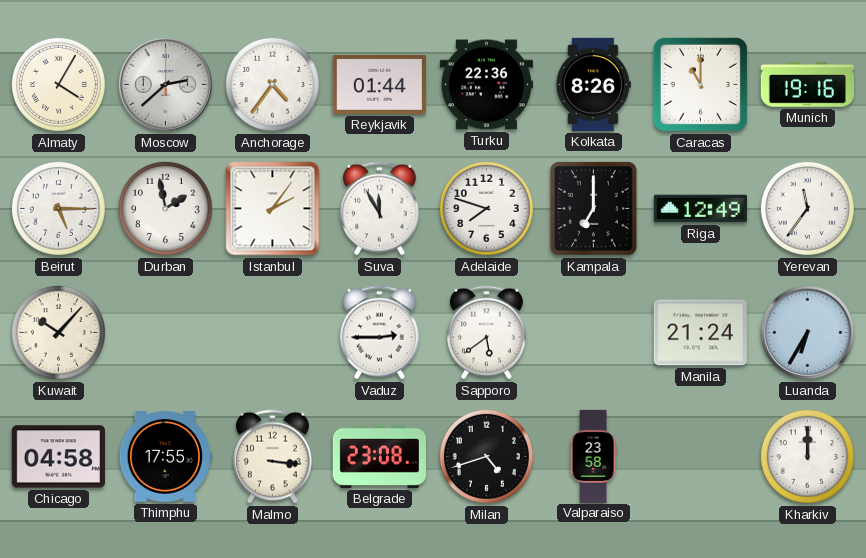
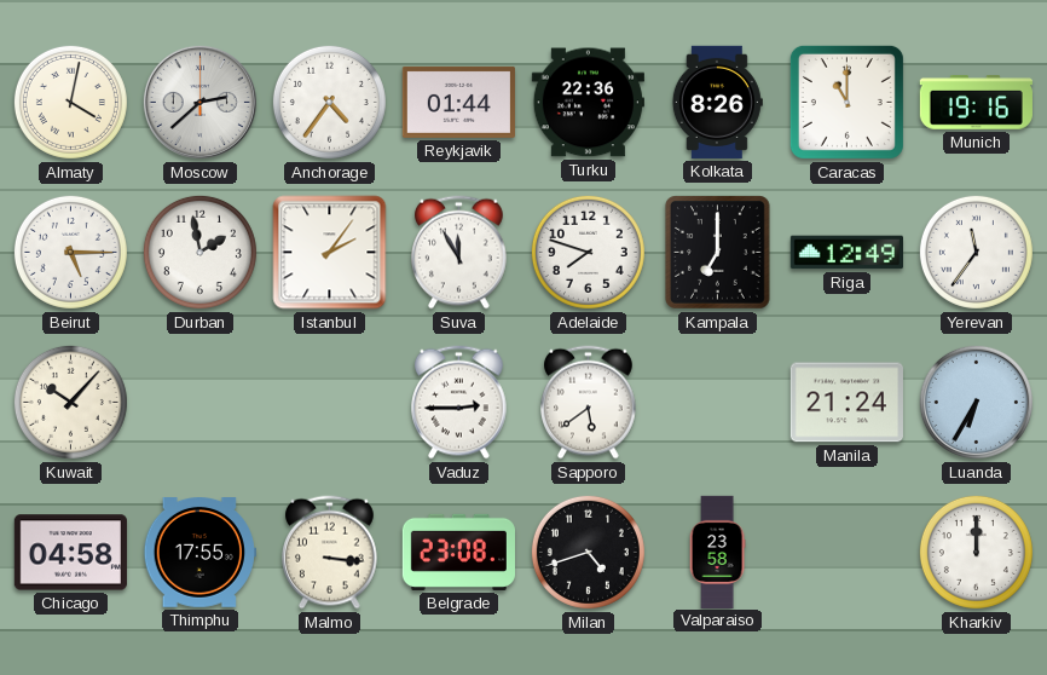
Almaty: 4:05 -> 4:02
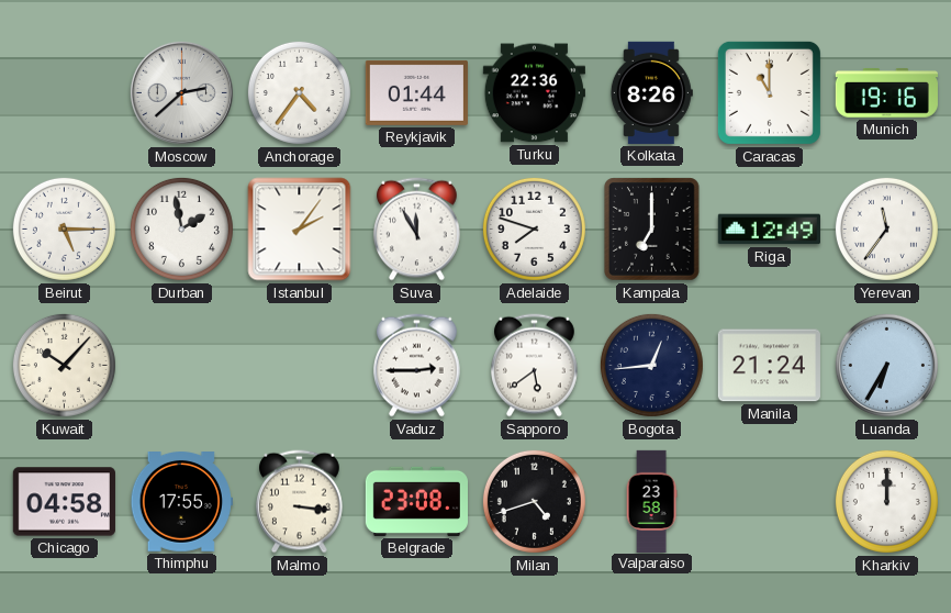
Almaty: 4:02 -> none
Bogota: none -> 12:44
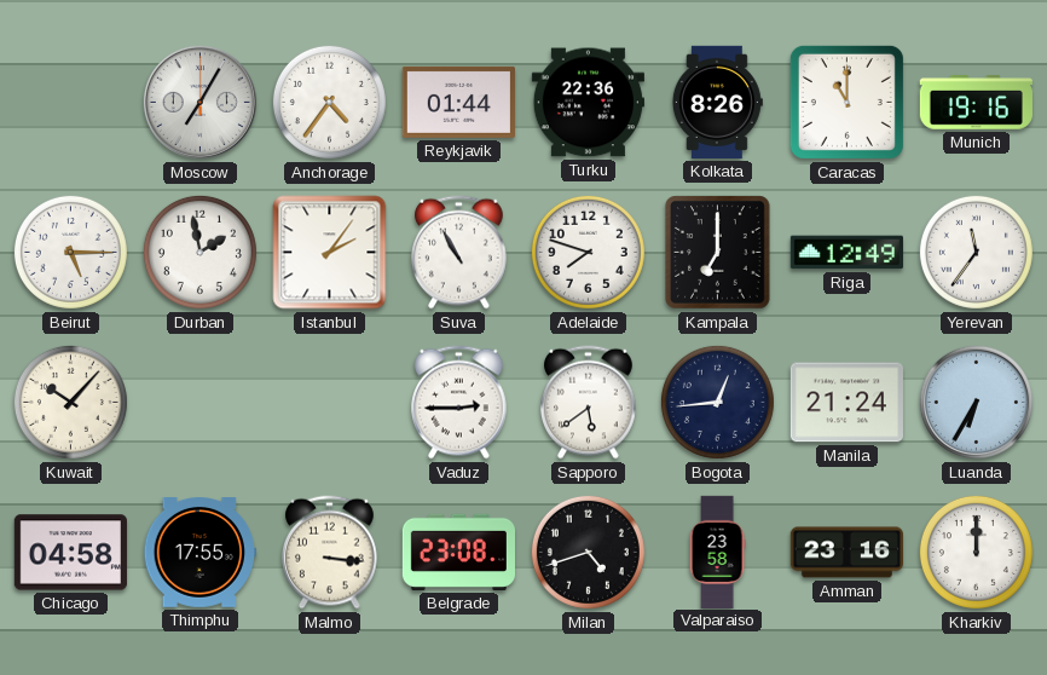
Moscow: 2:38 -> 7:05
Suva: 11:55 -> 10:55
Amman: none -> 23:16
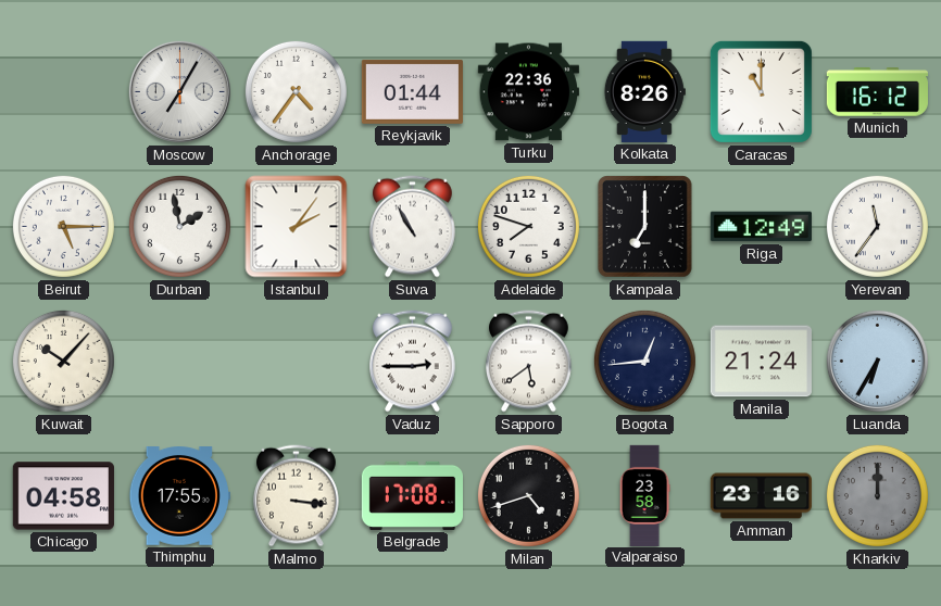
Munich: 19:16 -> 16:12
Belgrade: 23:08 -> 17:08
Kharkiv dial: white -> grey
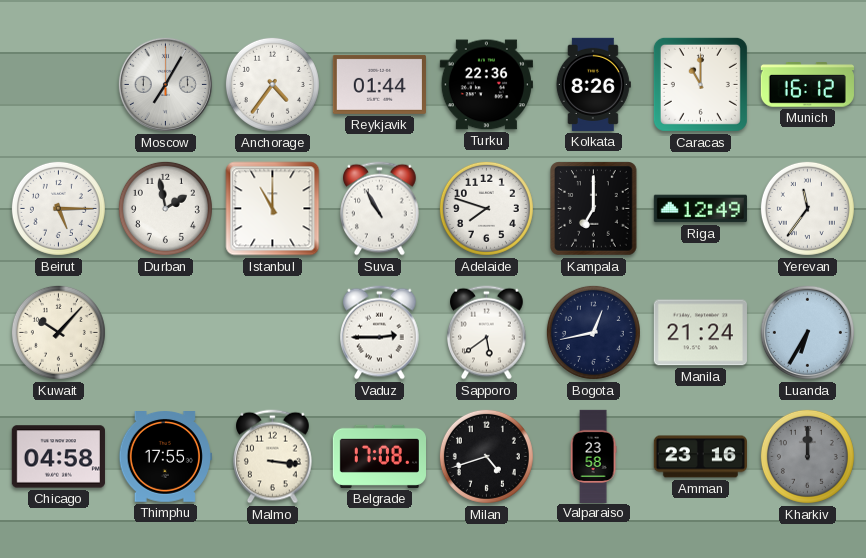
Istanbul: 2:06 -> 11:00
Bogota: 12:44 -> 12:43
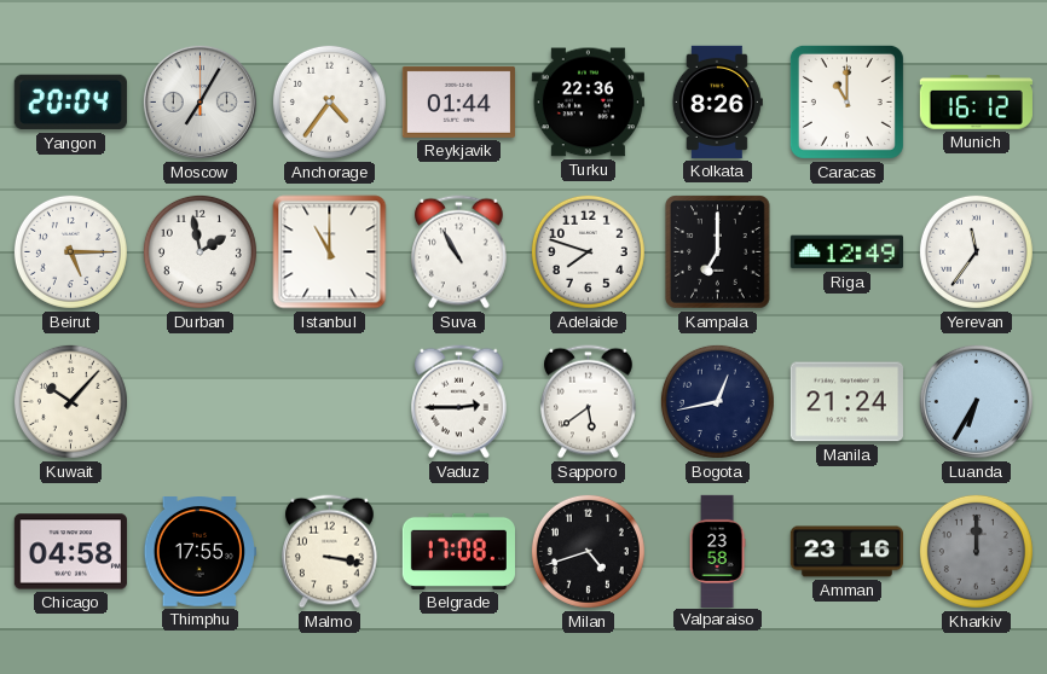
Yangon: none -> 20:04
Malmo: 3:16 -> 3:17
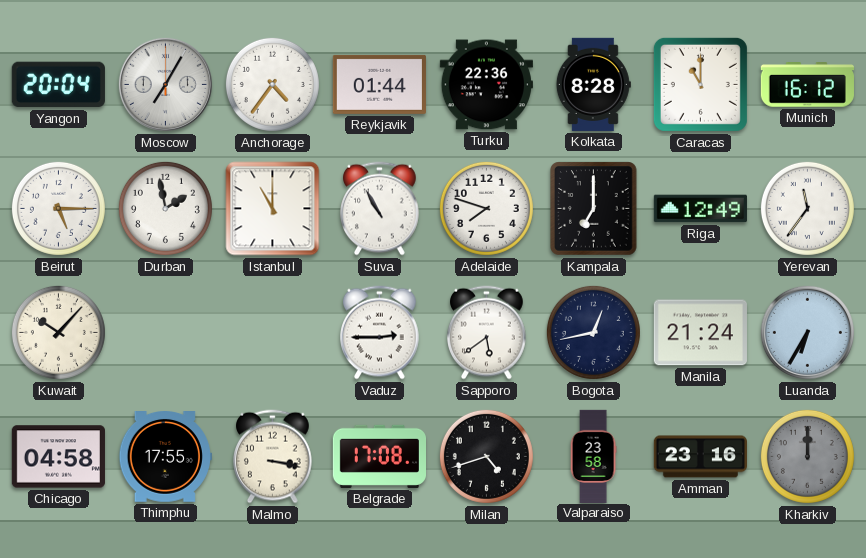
Kolkata: 8:26 -> 8:28
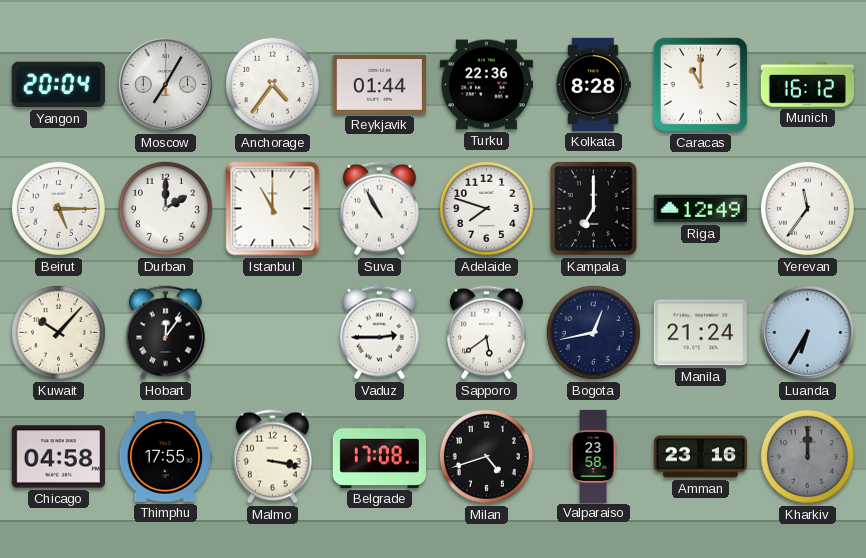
Durban: 1:58 -> 2:00
Hobart: none -> 12:06
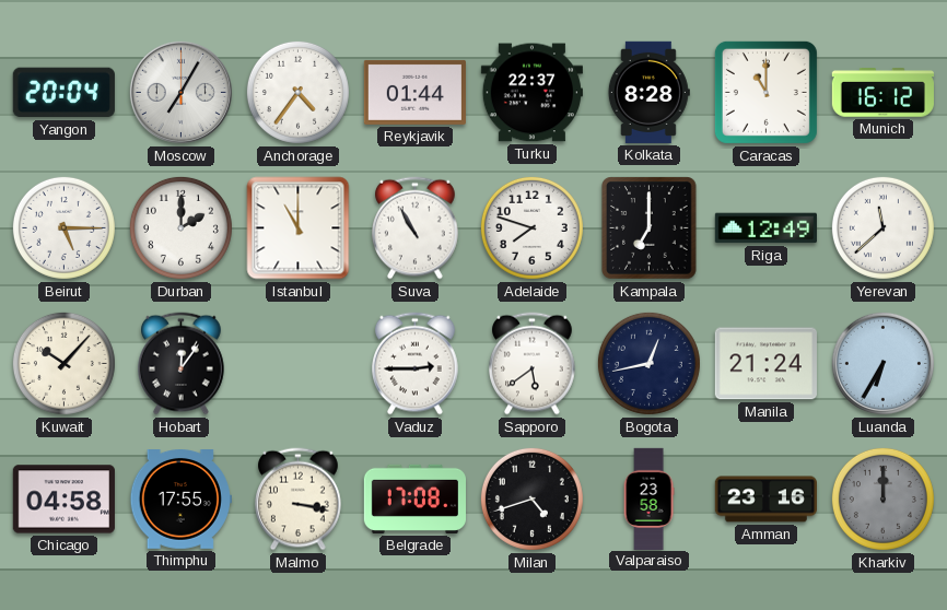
Turku: 22:36 -> 22:37
Yerevan: 11:36 -> 11:38
